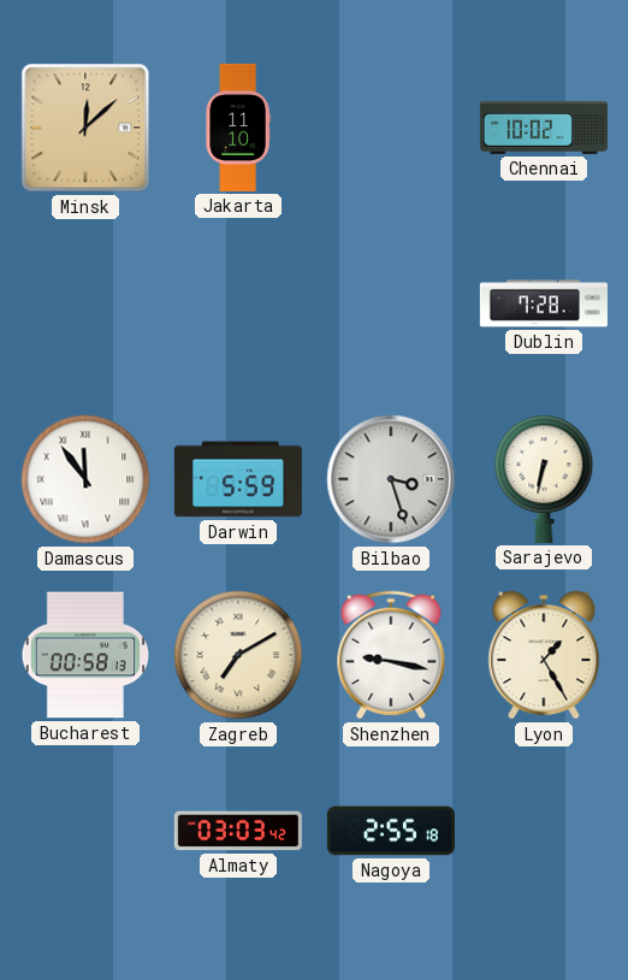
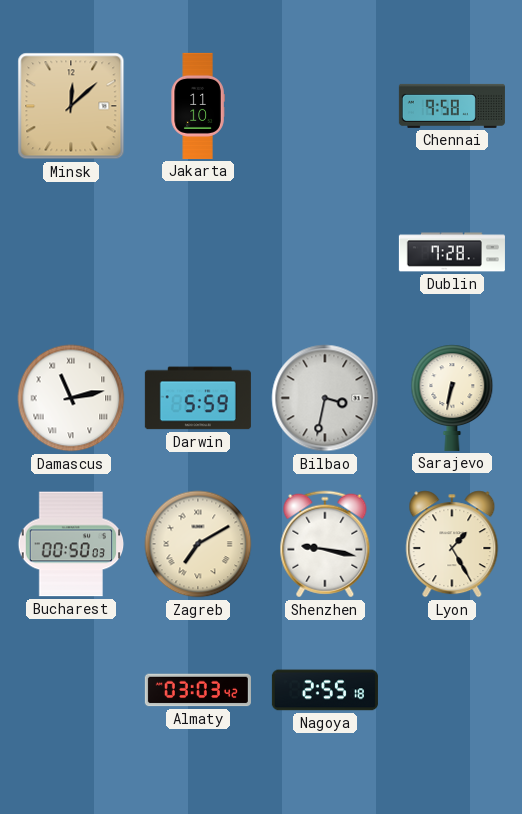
Chennai: 10:02 -> 9:58
Damascus: 11:54 -> 11:13
Bilbao: 3:27 -> 3:32
Bucharest: 00:58 -> 00:50
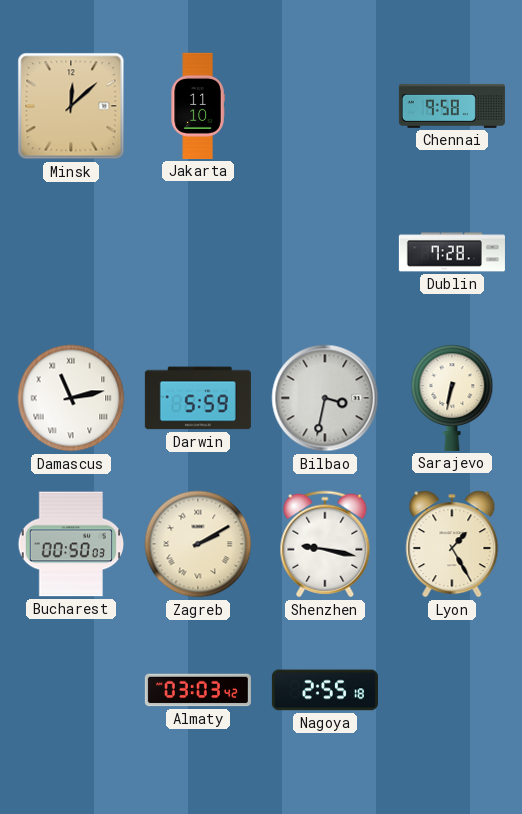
Zagreb: 7:10 -> 2:10
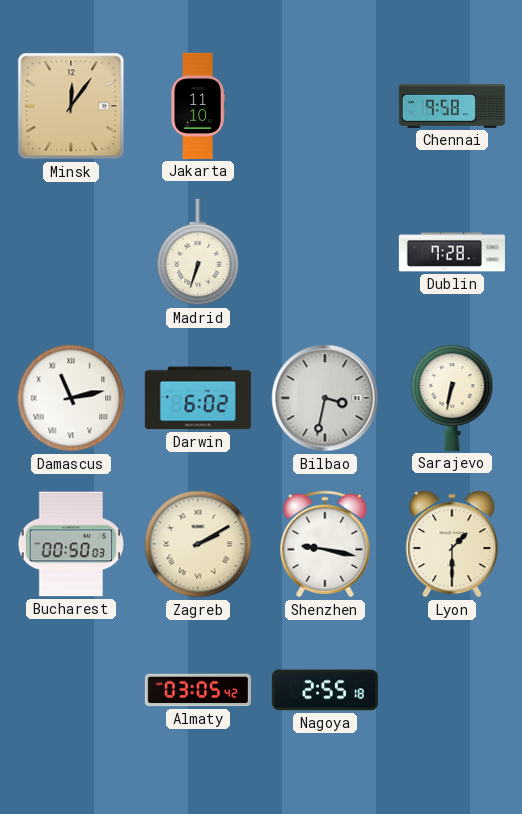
Minsk: 12:08 -> 12:06
Madrid: none -> 6:33
Darwin: 5:59 -> 6:02
Lyon: 1:25 -> 1:30
Almaty: 03:03 -> 03:05
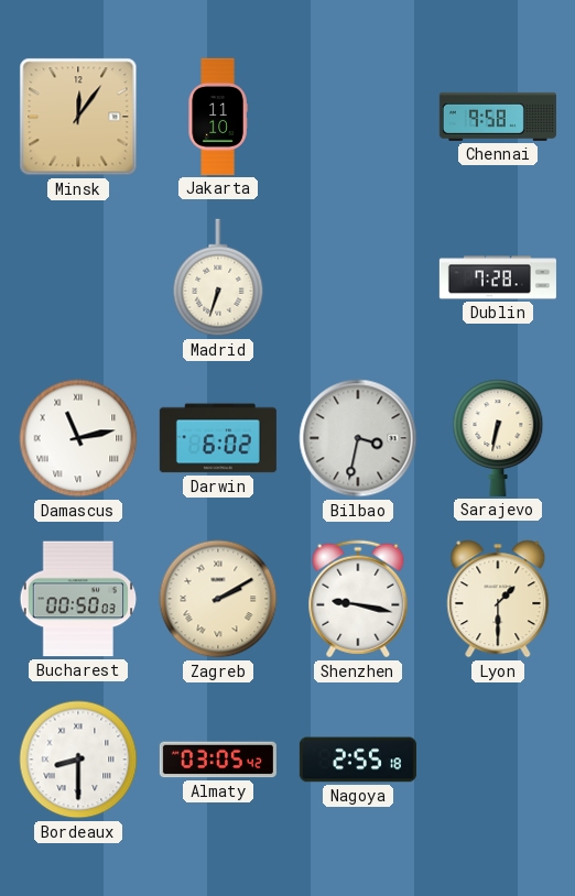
Bordeaux: none -> 8:30
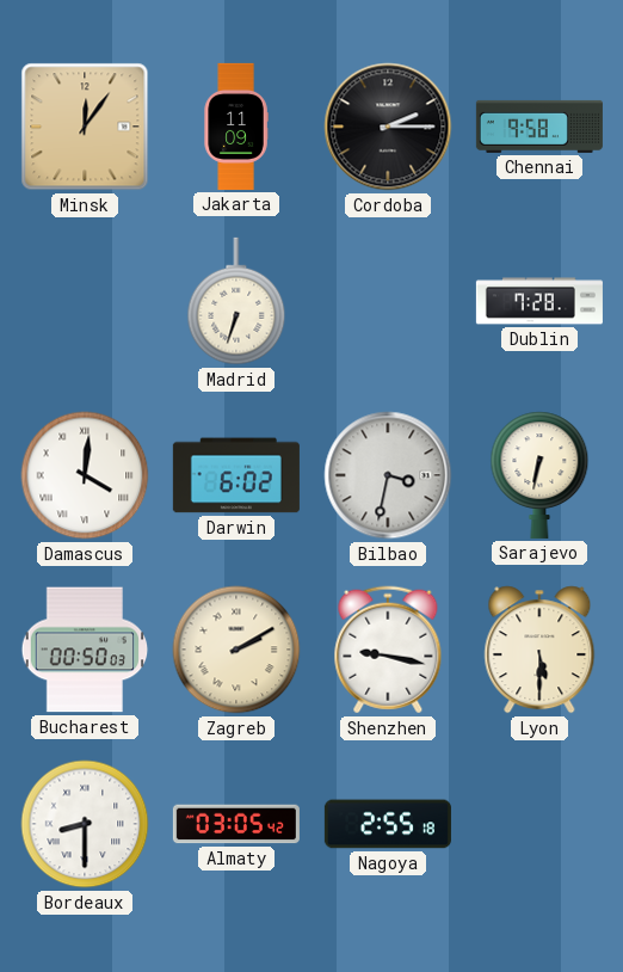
Jakarta: 11:10 -> 11:09
Cordoba: none -> 2:15
Damascus: 11:13 -> 4:01
Lyon: 1:30 -> 5:30
